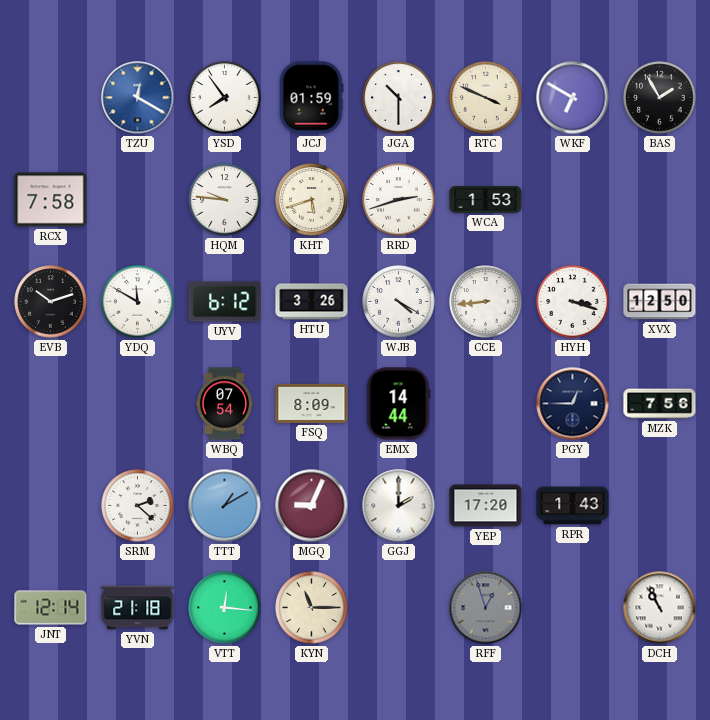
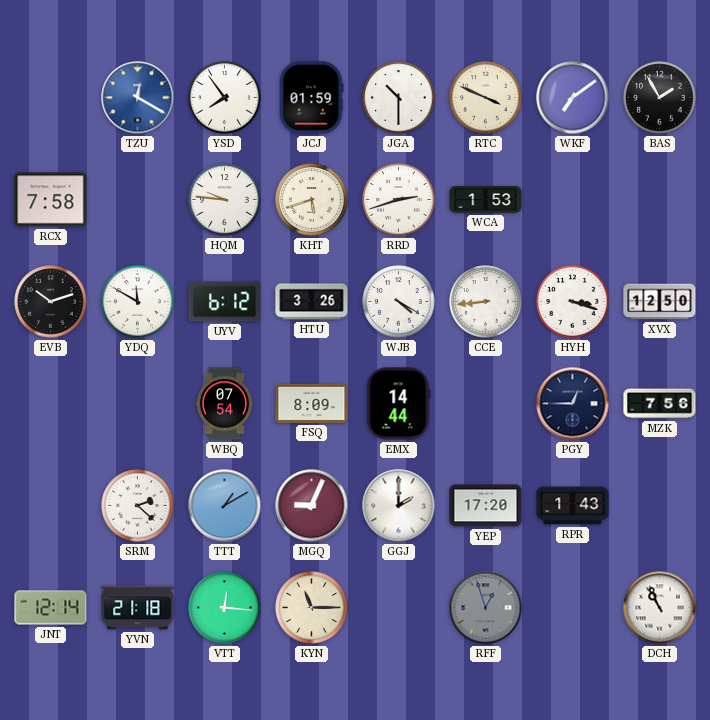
WKF: 6:50 -> 7:09
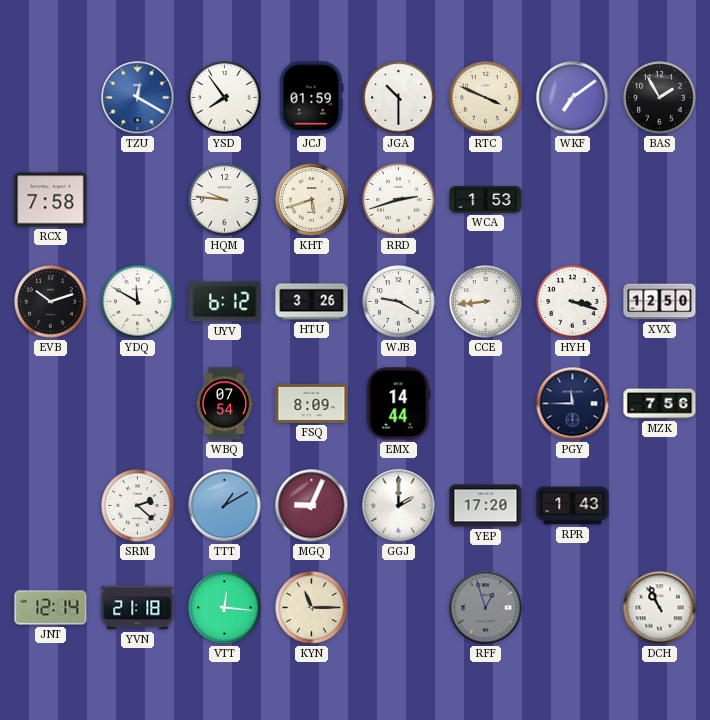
WJB: 4:20 -> 9:20
PGY: 12:45 -> 11:45
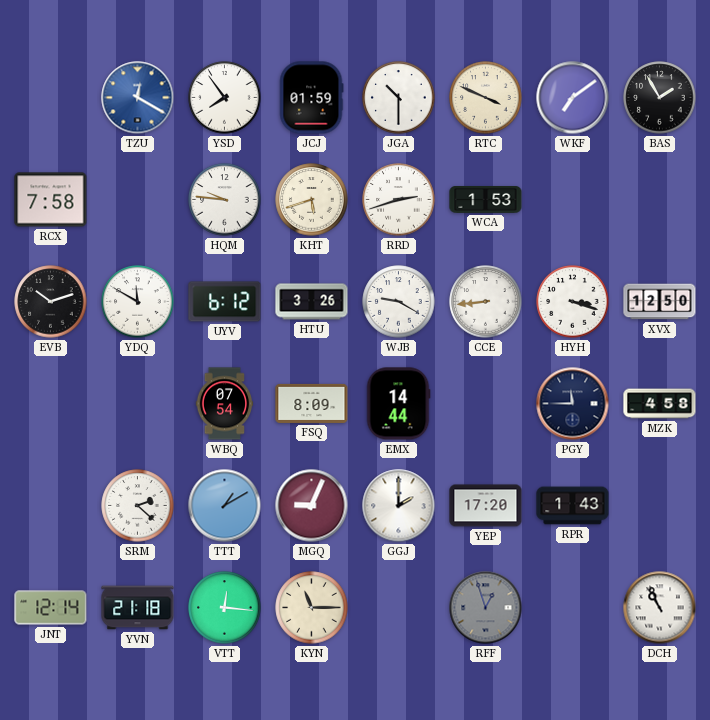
MZK: 7:56 -> 4:58
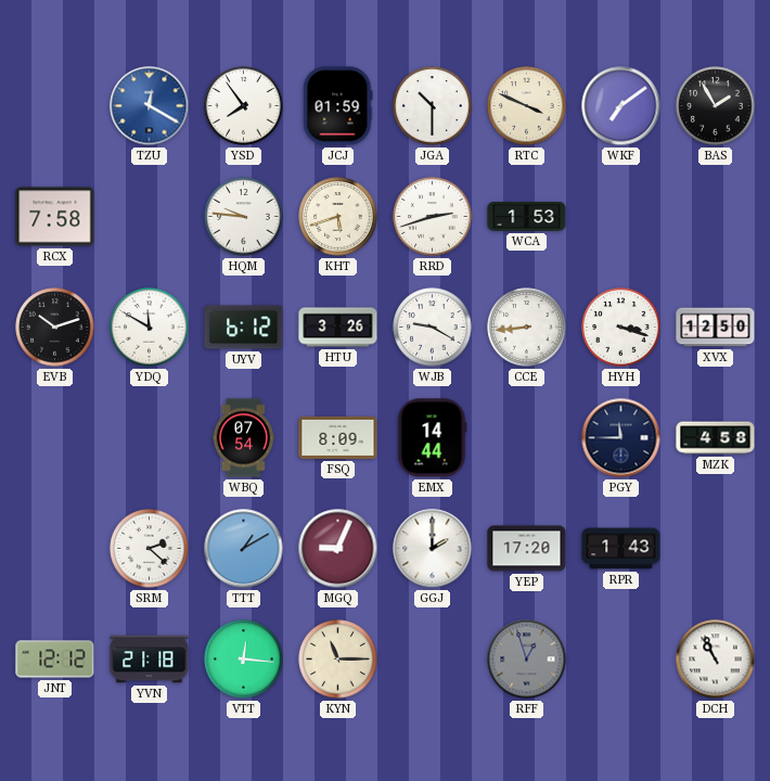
JNT: 12:14 -> 12:12
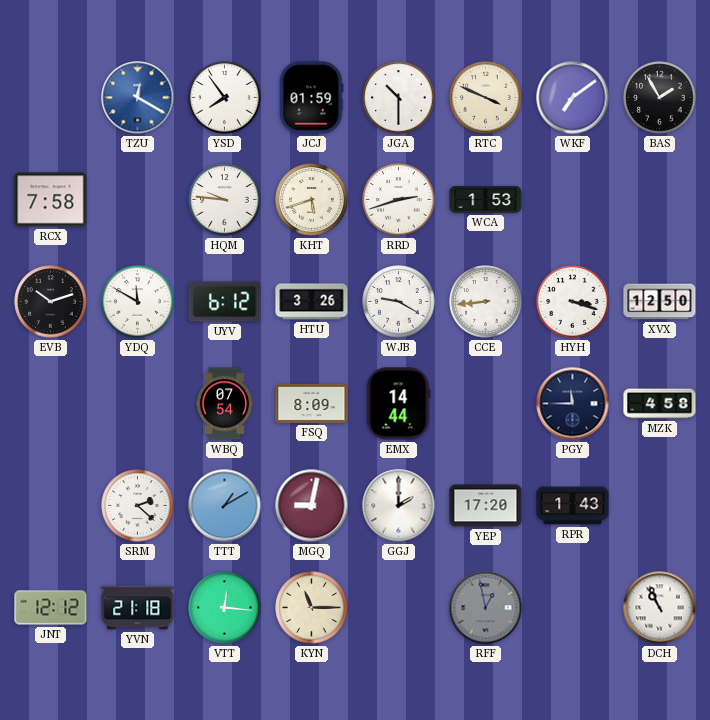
MGQ: 9:04 -> 9:02
RFF: 12:57 -> 12:58
